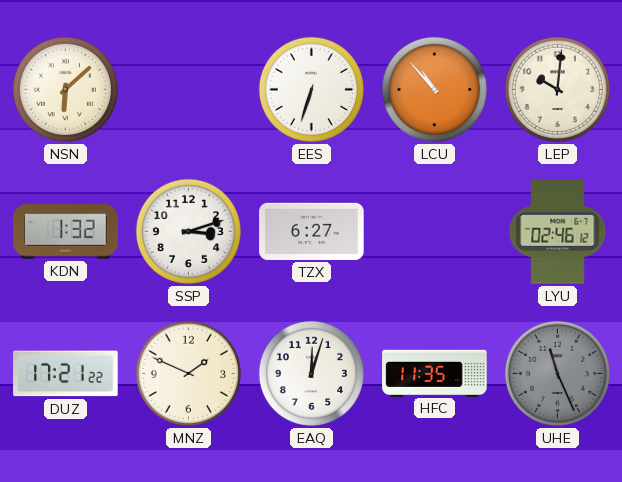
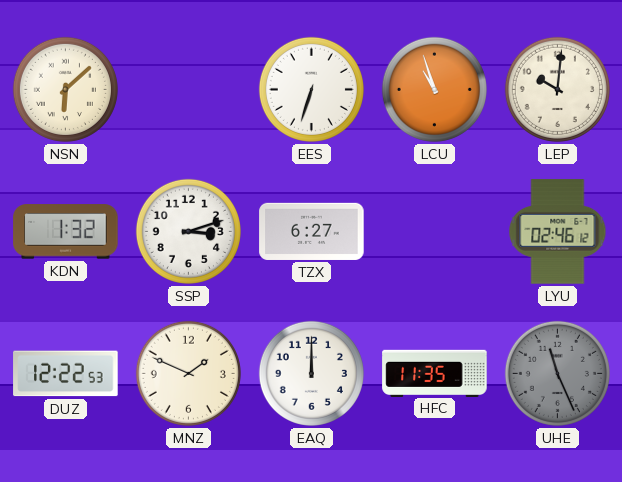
LCU: 10:53 -> 10:57
DUZ: 17:21 -> 12:22
EAQ: 12:03 -> 12:00
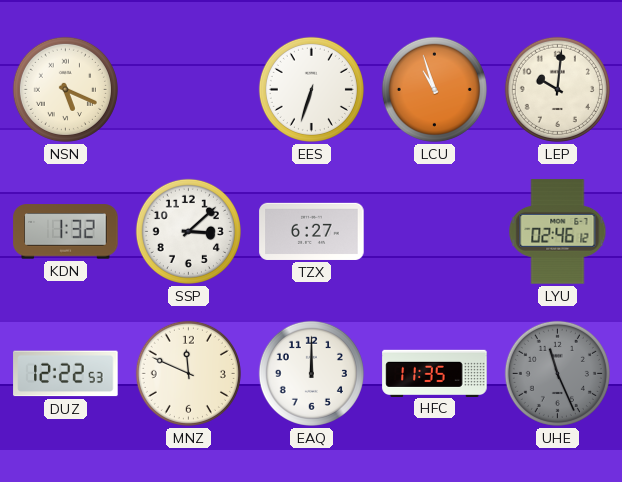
NSN: 6:08 -> 5:19
SSP: 3:12 -> 3:08
MNZ: 1:49 -> 11:49
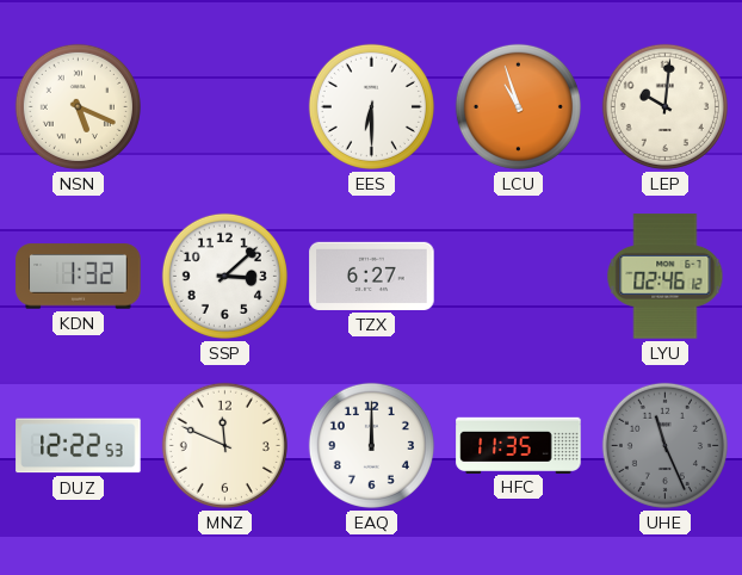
EES: 6:33 -> 6:30
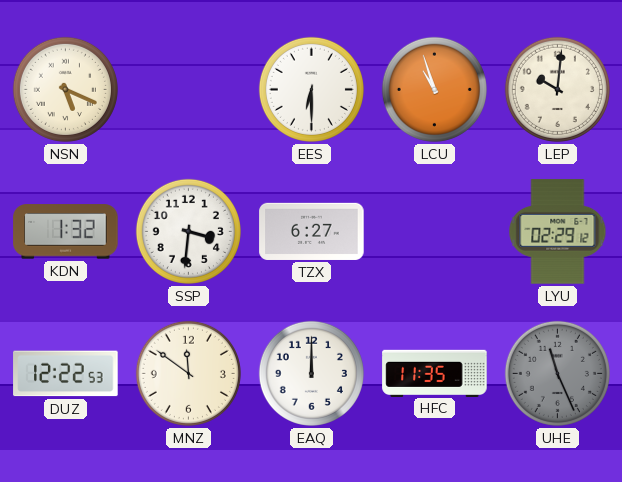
SSP: 3:08 -> 3:31
LYU: 02:46 -> 02:29
MNZ: 11:49 -> 11:51
